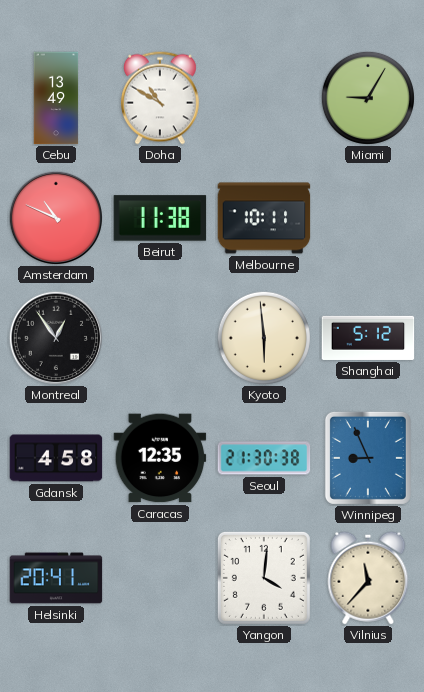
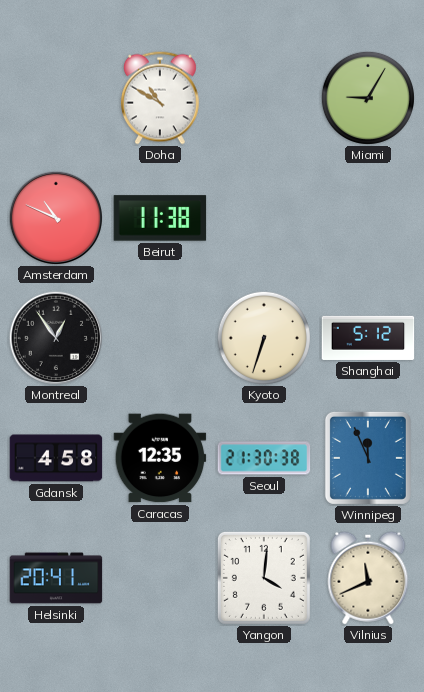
Cebu: 13:49 -> none
Melbourne: 10:11 -> none
Kyoto: 5:59 -> 6:33
Winnipeg: 8:56 -> 11:56
Vilnius: 11:37 -> 11:41
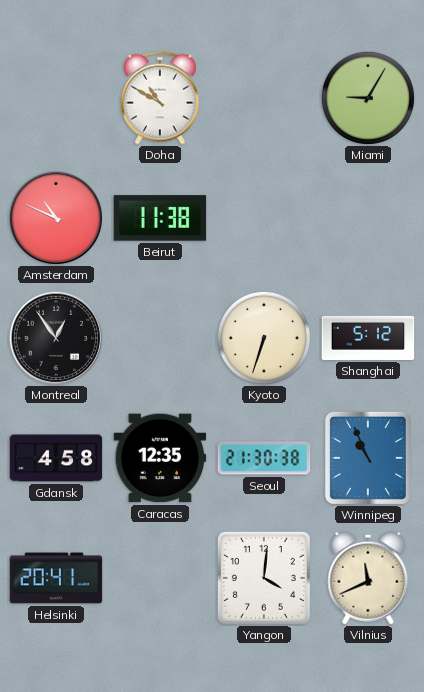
Winnipeg: 11:56 -> 10:56
